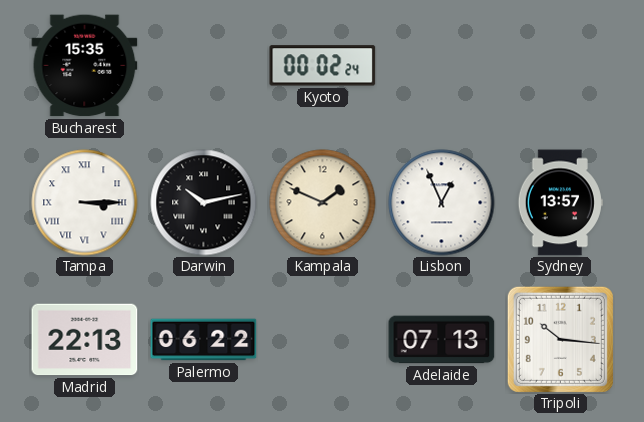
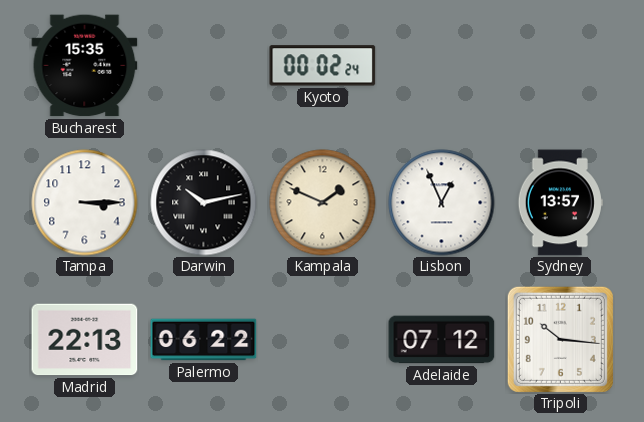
Tampa numerals: Roman -> Arabic
Adelaide: 07:13 -> 07:12
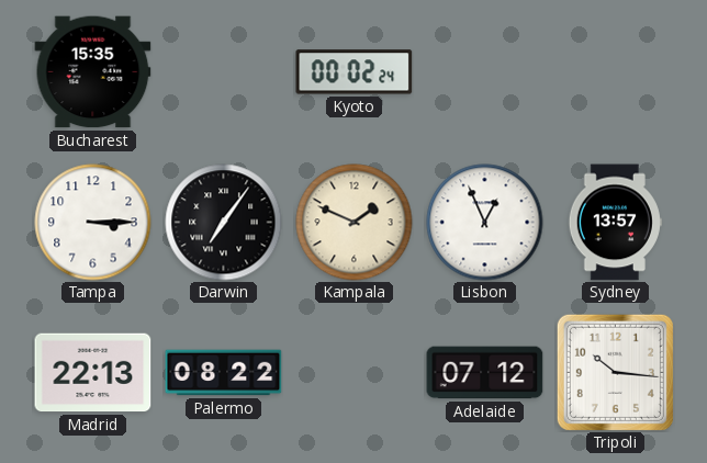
Darwin: 10:13 -> 7:06
Palermo: 06:22 -> 08:22
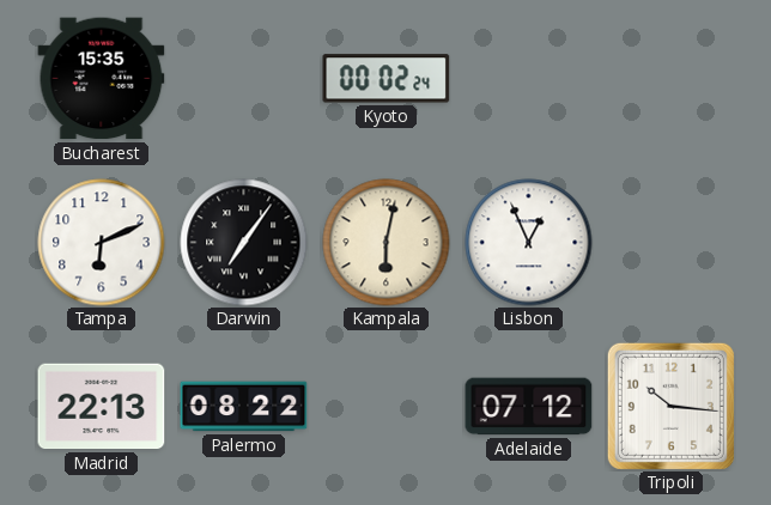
Tampa: 3:15 -> 6:11
Kampala: 1:49 -> 6:02
Sydney: 13:57 -> none
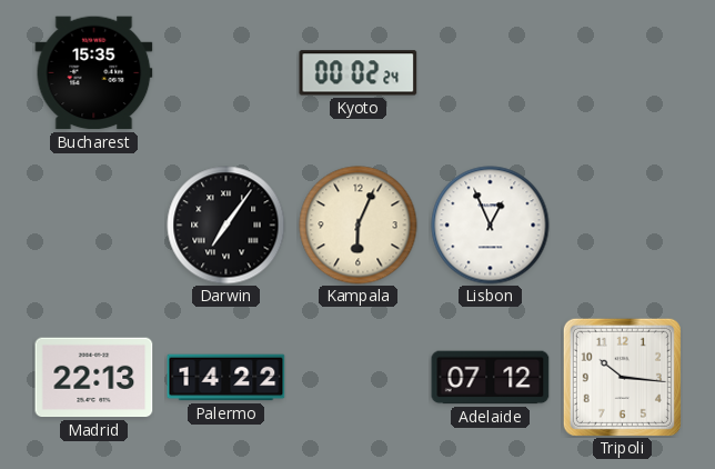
Tampa: 6:11 -> none
Kampala: 6:02 -> 6:04
Palermo: 08:22 -> 14:22
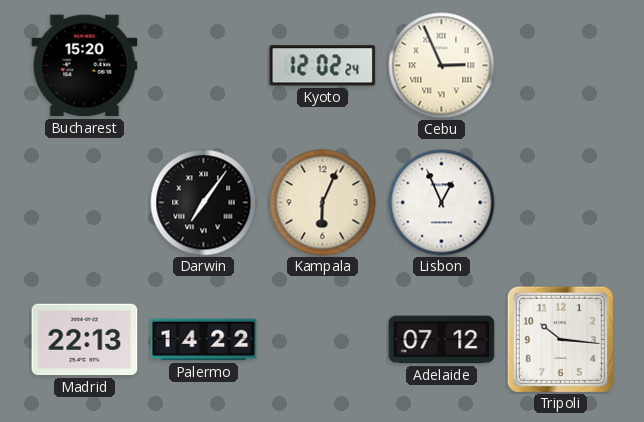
Bucharest: 15:35 -> 15:20
Kyoto: 00:02 -> 12:02
Cebu: none -> 2:56
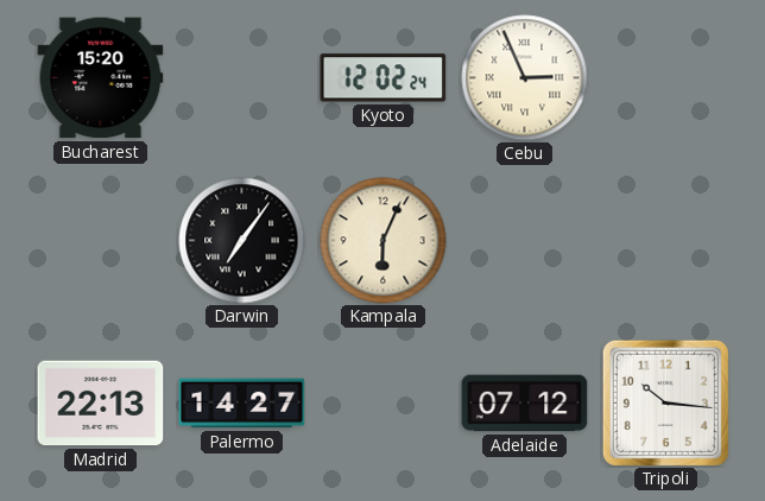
Lisbon: 12:56 -> none
Palermo: 14:22 -> 14:27
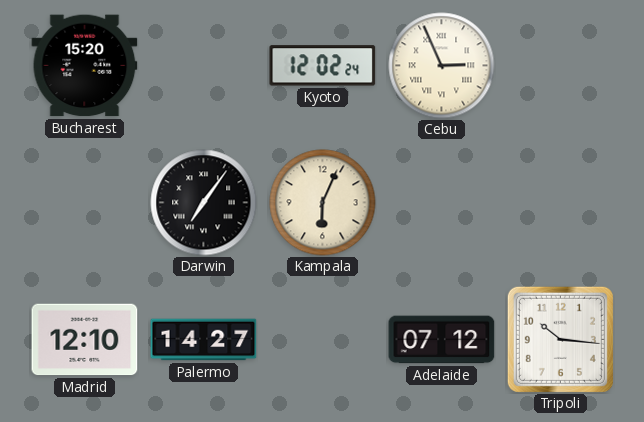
Madrid: 22:13 -> 12:10
